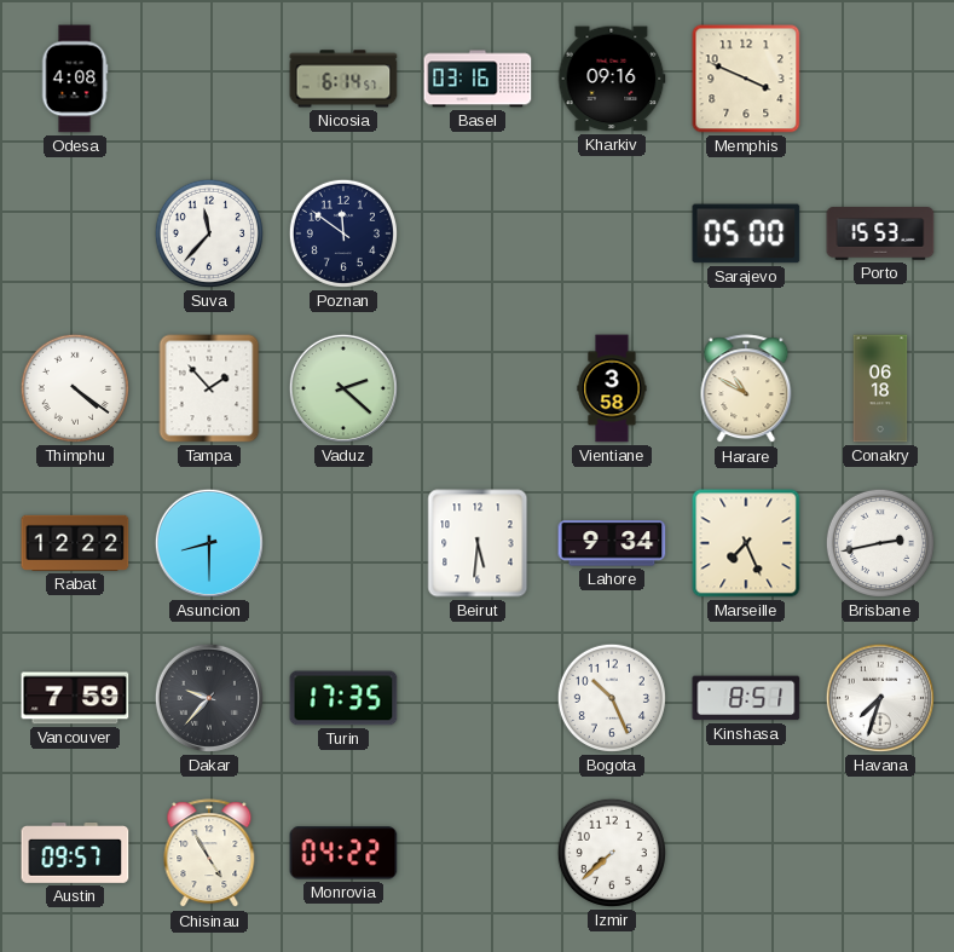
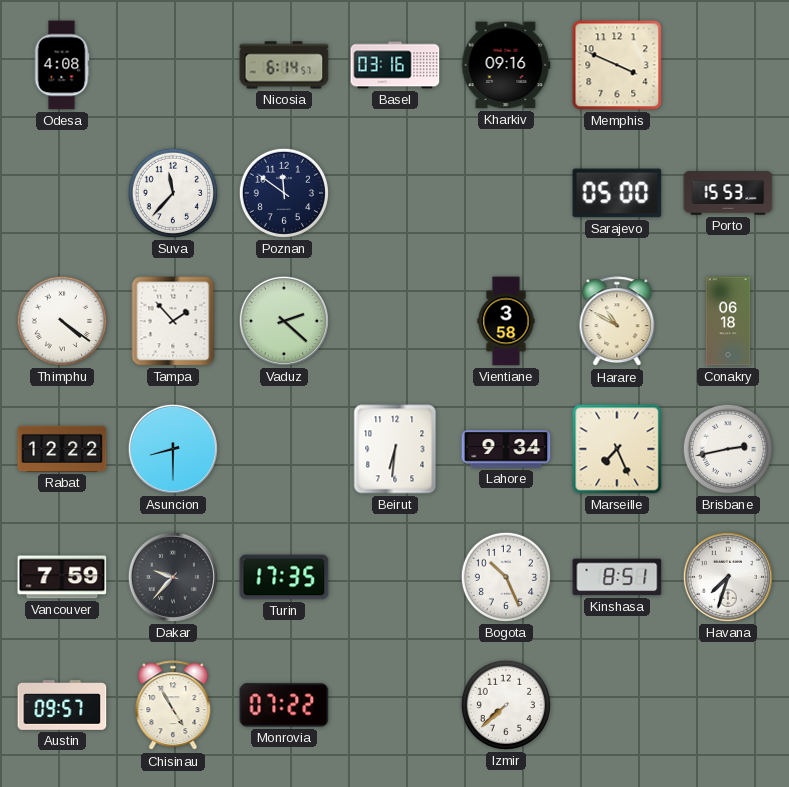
Beirut: 5:31 -> 6:31
Monrovia: 04:22 -> 07:22
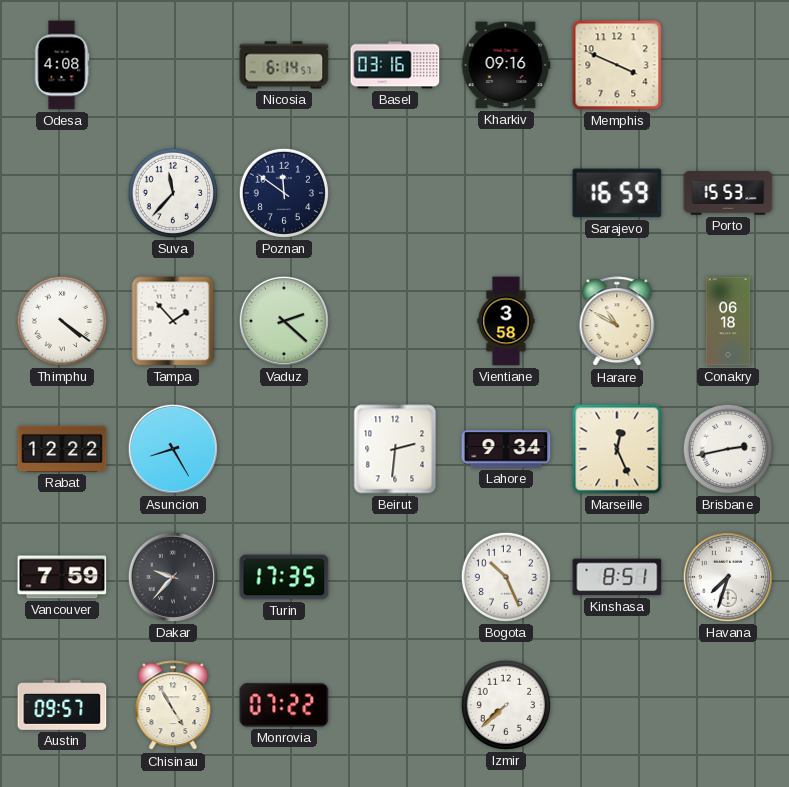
Sarajevo: 05:00 -> 16:59
Asuncion: 8:30 -> 8:25
Beirut: 6:31 -> 2:31
Marseille: 7:26 -> 12:26
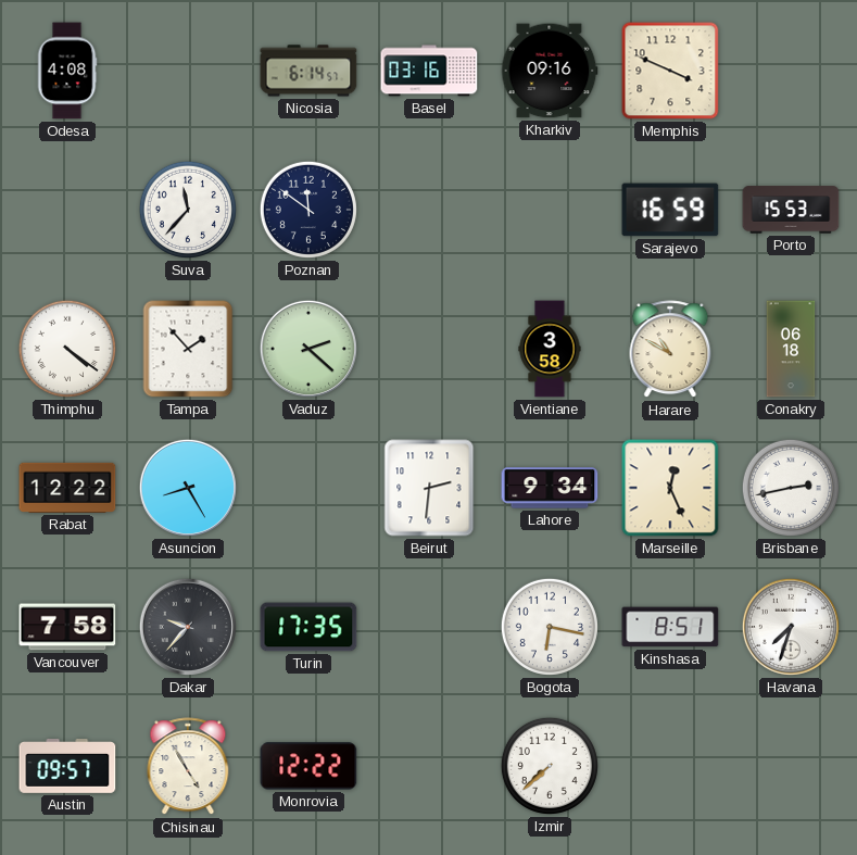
Vancouver: 7:59 -> 7:58
Bogota: 10:26 -> 6:17
Monrovia: 07:22 -> 12:22
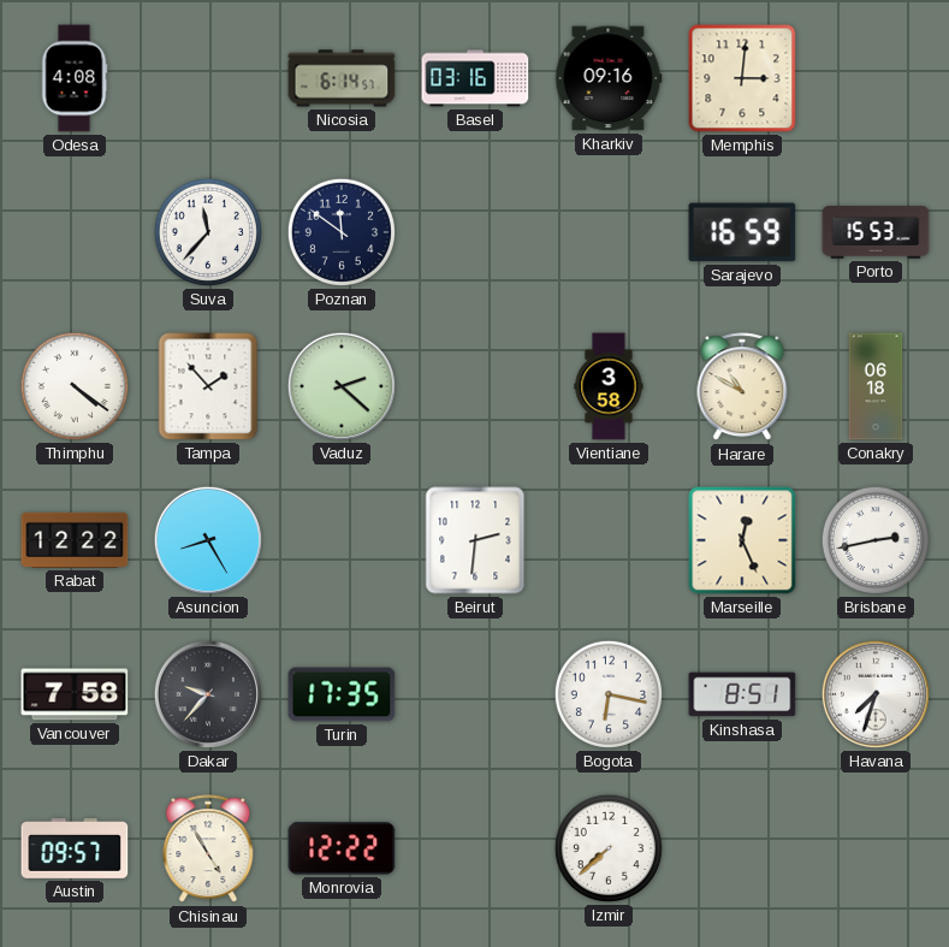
Memphis: 3:49 -> 3:01
Lahore: 9:34 -> none
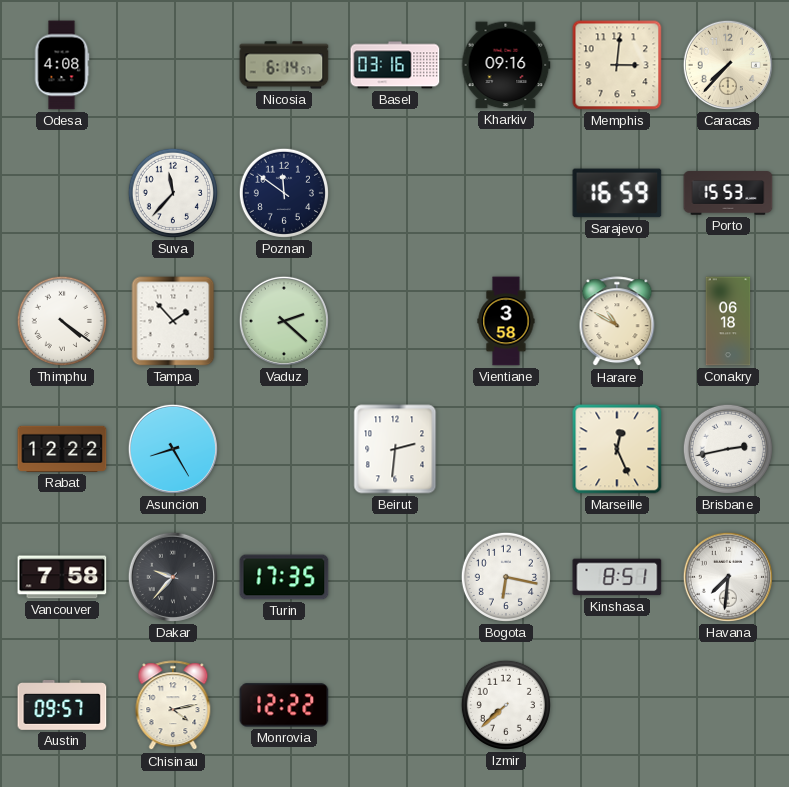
Caracas: none -> 7:37
Havana: 7:33 -> 7:31
Chisinau: 4:55 -> 4:13
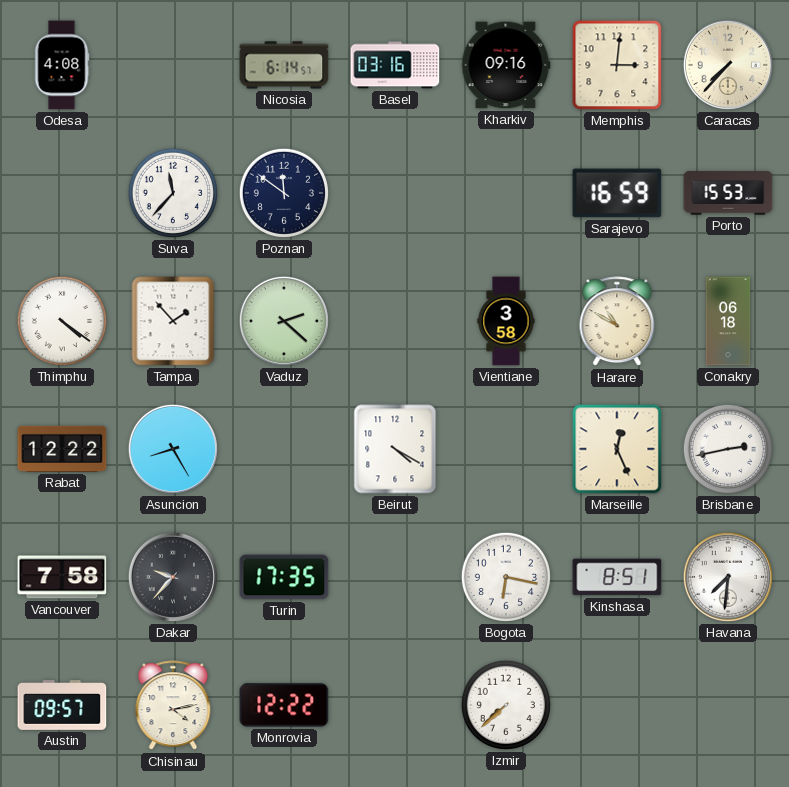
Beirut: 2:31 -> 4:20
